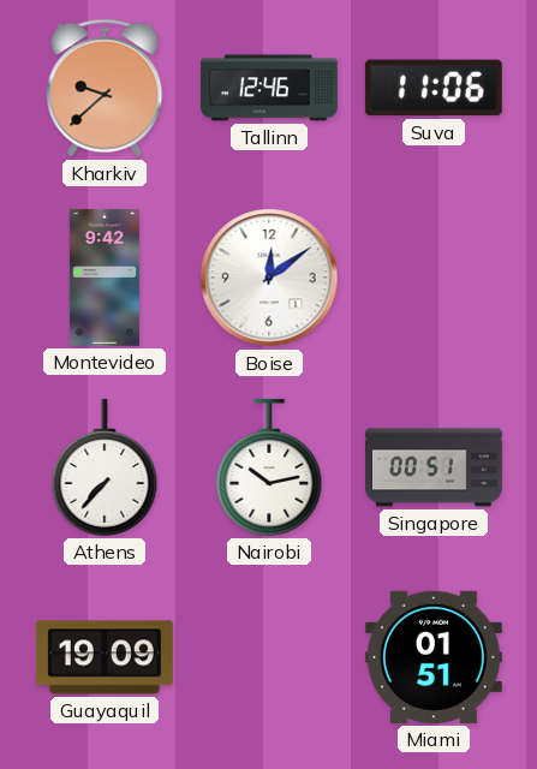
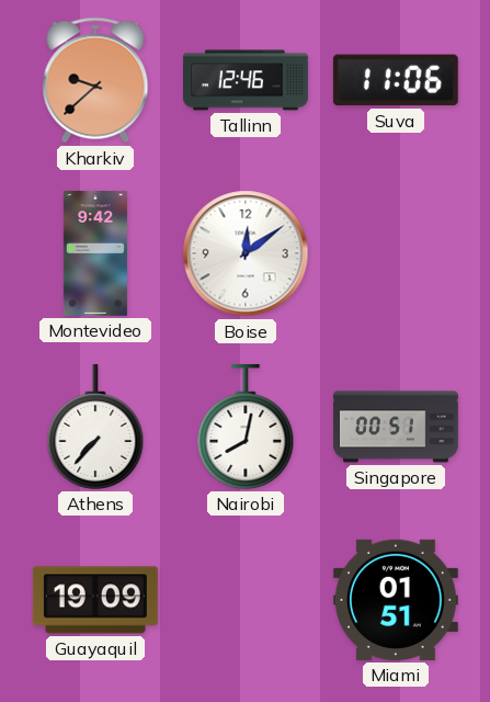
Nairobi: 10:13 -> 8:02
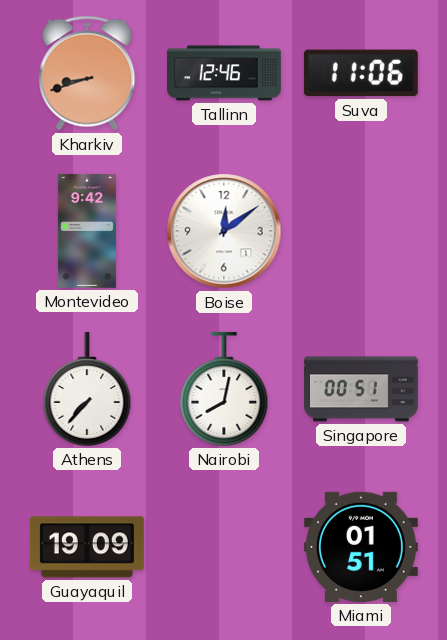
Kharkiv: 9:38 -> 8:42
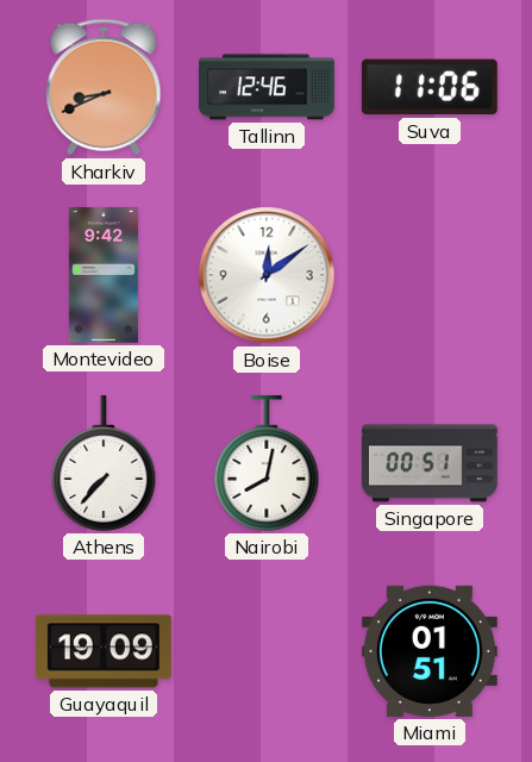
Kharkiv: 8:42 -> 8:41
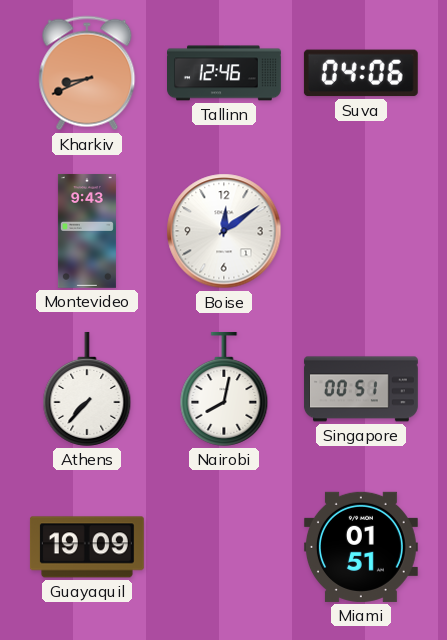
Suva: 11:06 -> 04:06
Montevideo: 9:42 -> 9:43
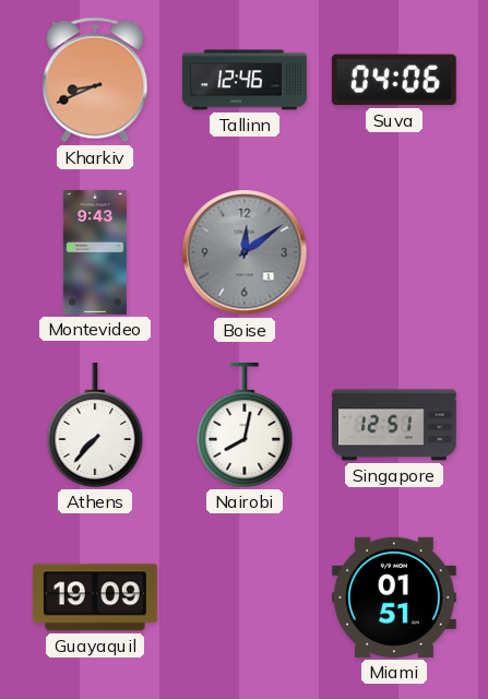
Boise dial: white -> grey
Singapore: 00:51 -> 12:51
